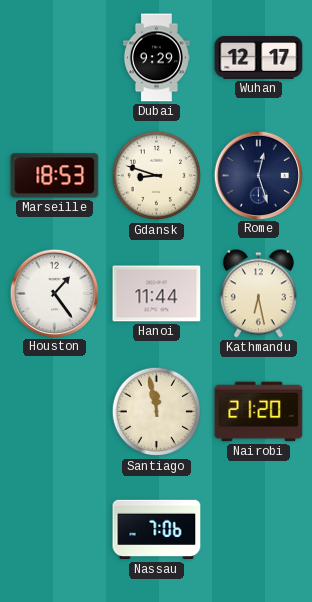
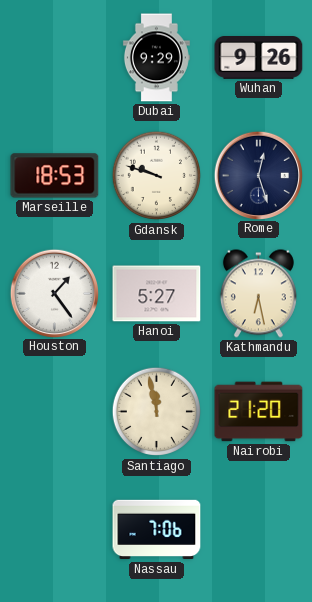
Wuhan: 12:17 -> 9:26
Gdansk: 8:48 -> 9:48
Hanoi: 11:44 -> 5:27
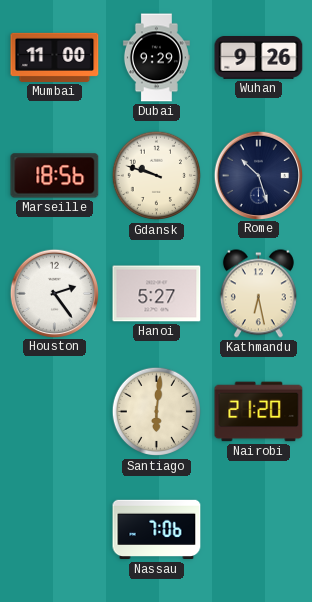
Mumbai: none -> 11:00
Marseille: 18:53 -> 18:56
Rome: 12:27 -> 10:27
Houston: 1:24 -> 2:24
Santiago: 11:58 -> 6:01
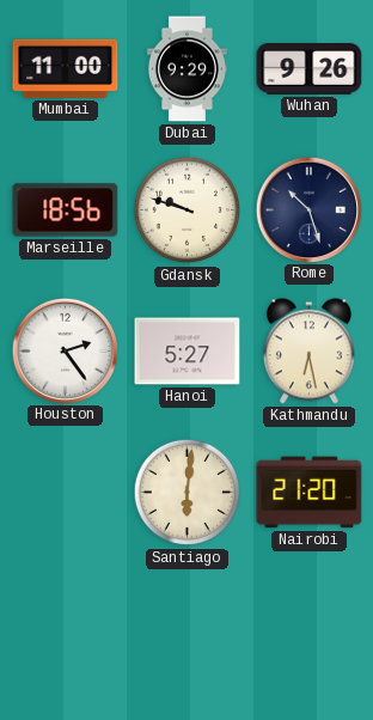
Nassau: 7:06 -> none
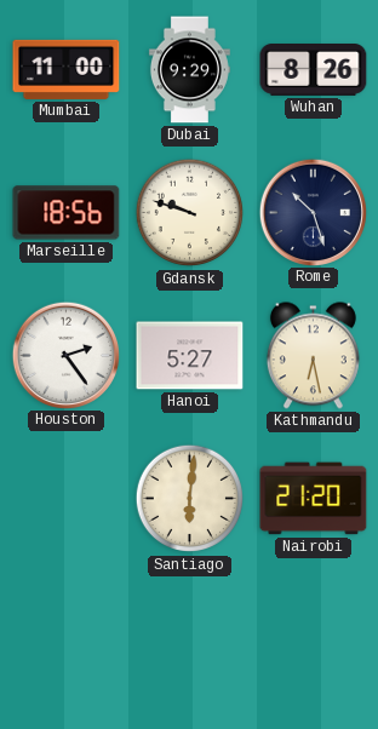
Wuhan: 9:26 -> 8:26
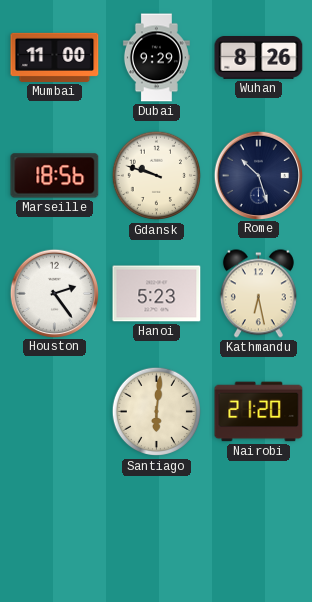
Hanoi: 5:27 -> 5:23
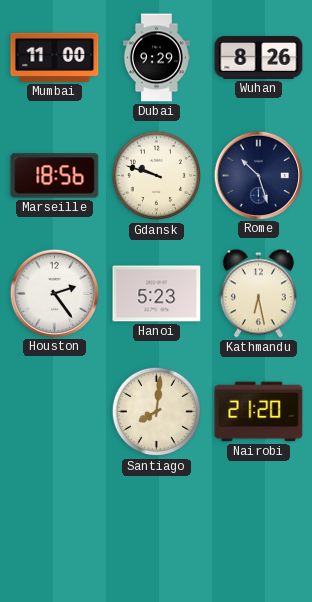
Santiago: 6:01 -> 8:01
